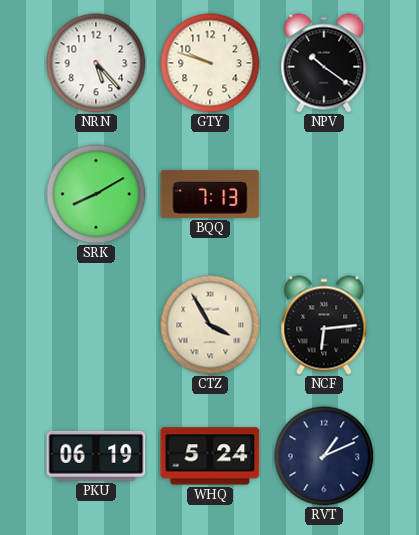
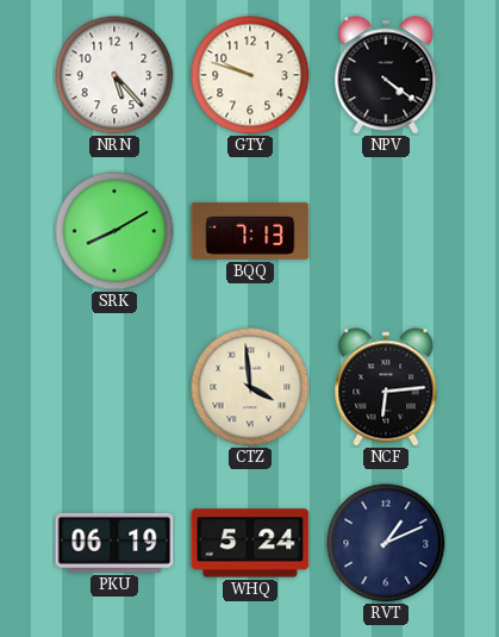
NPV: 10:21 -> 4:21
CTZ: 3:55 -> 3:59
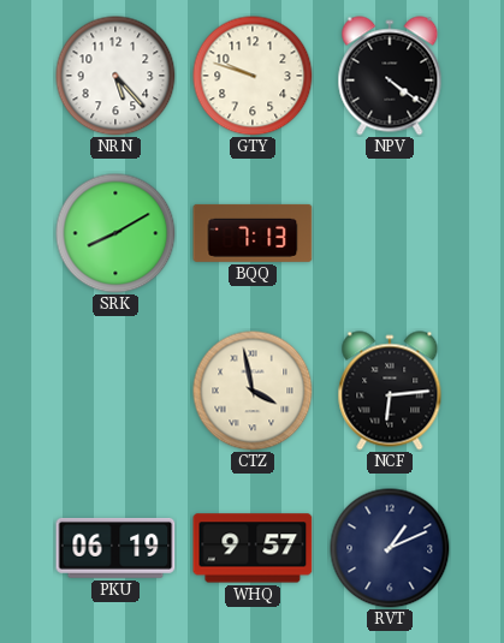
CTZ: 3:59 -> 3:58
WHQ: 5:24 -> 9:57
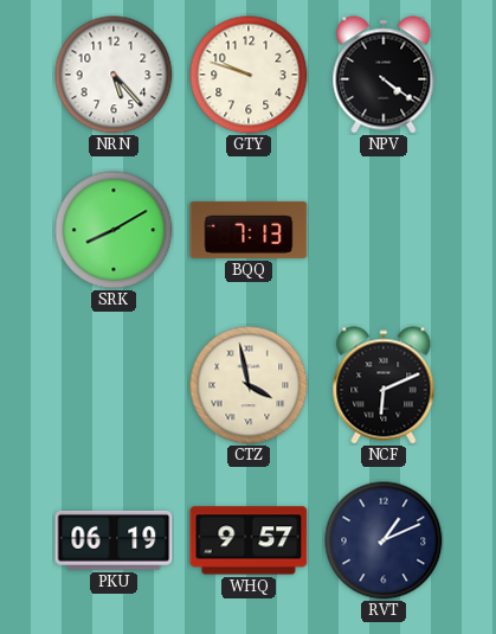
NCF: 6:14 -> 6:11
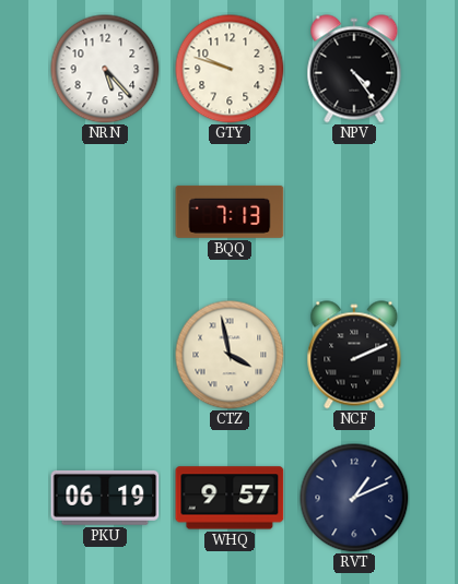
NPV: 4:21 -> 4:24
SRK: 8:10 -> none
NCF: 6:11 -> 2:11
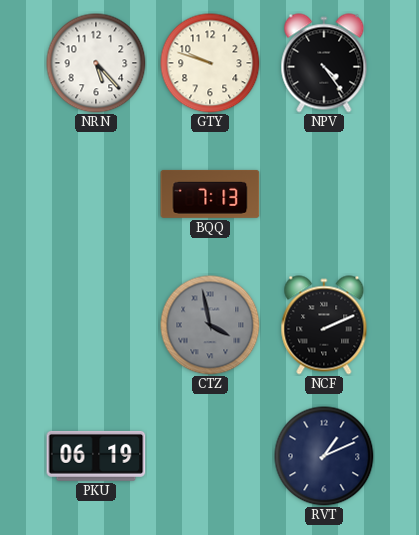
CTZ dial: cream -> grey
WHQ: 9:57 -> none
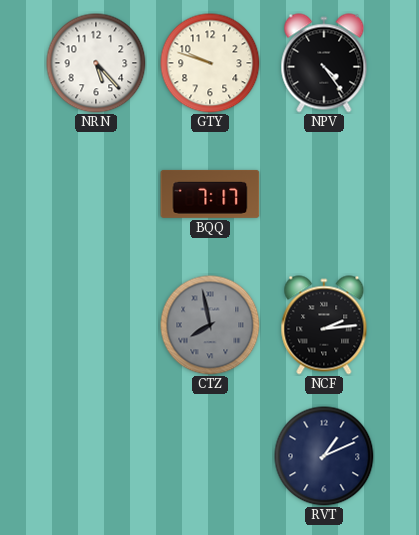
BQQ: 7:13 -> 7:17
CTZ: 3:58 -> 7:58
NCF: 2:11 -> 2:14
PKU: 06:19 -> none
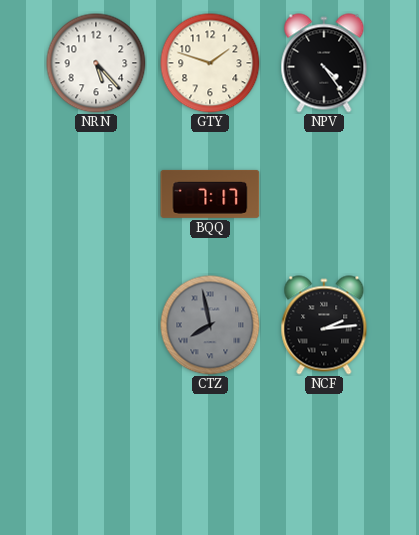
GTY: 9:48 -> 1:48
RVT: 1:11 -> none
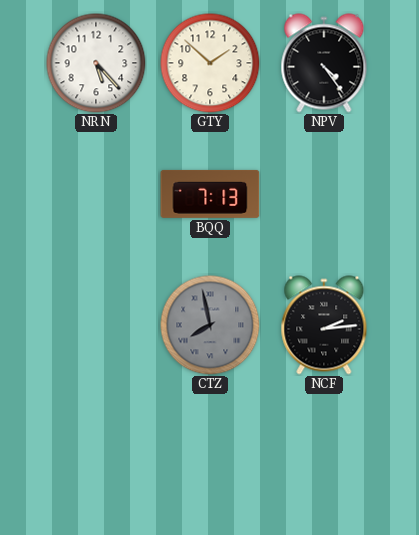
GTY: 1:48 -> 1:52
BQQ: 7:17 -> 7:13
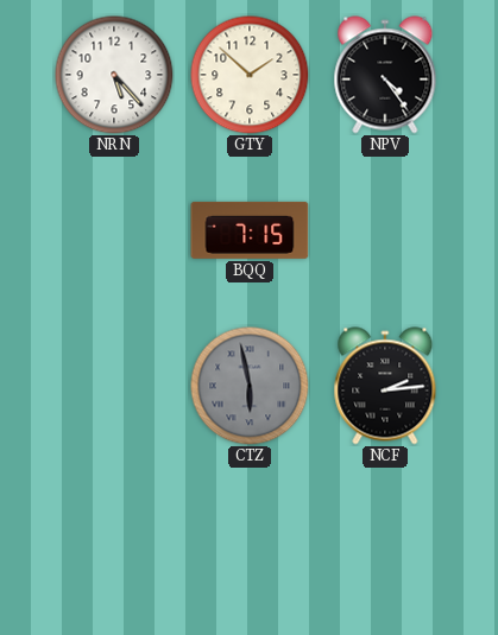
BQQ: 7:13 -> 7:15
CTZ: 7:58 -> 5:58
